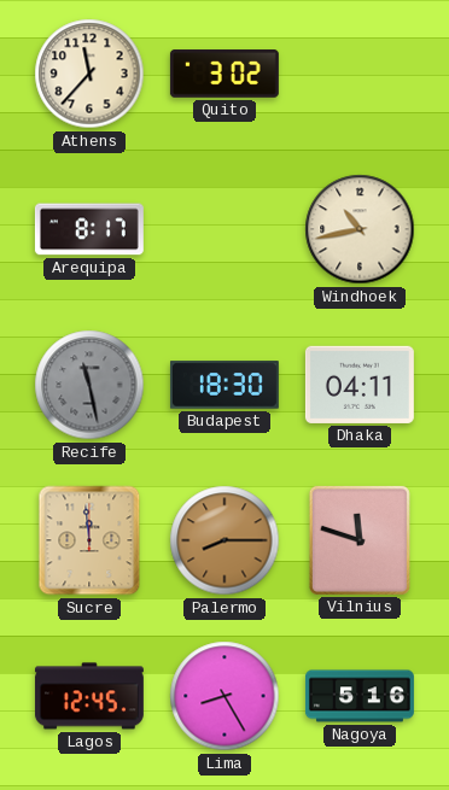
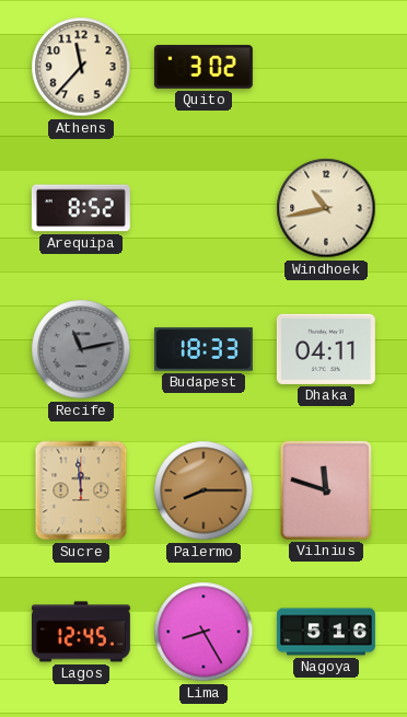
Arequipa: 8:17 -> 8:52
Recife: 11:28 -> 11:13
Budapest: 18:30 -> 18:33
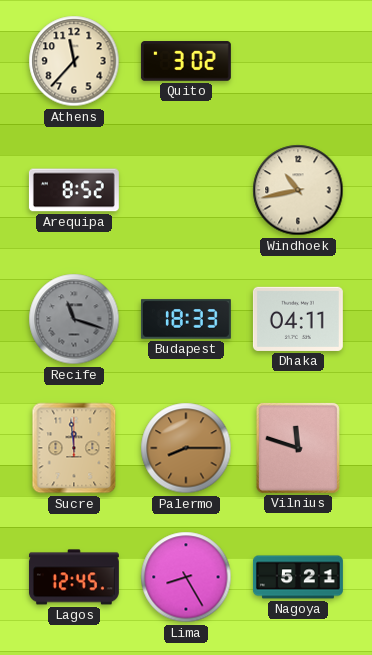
Recife: 11:13 -> 11:18
Nagoya: 5:16 -> 5:21
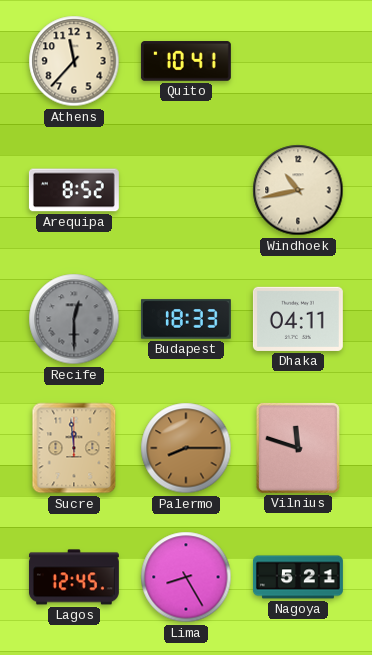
Quito: 3:02 -> 10:41
Recife: 11:18 -> 12:30
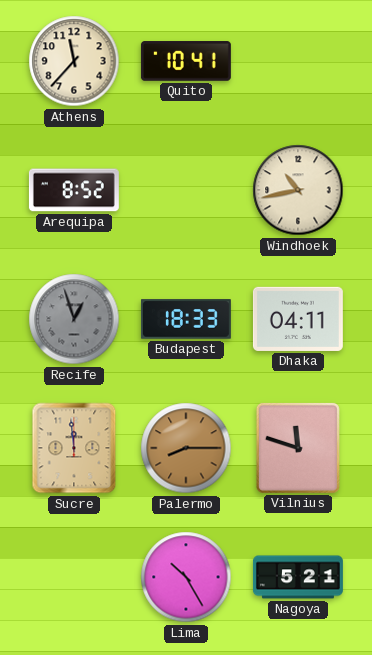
Recife: 12:30 -> 12:57
Lagos: 12:45 -> none
Lima: 8:25 -> 10:25
